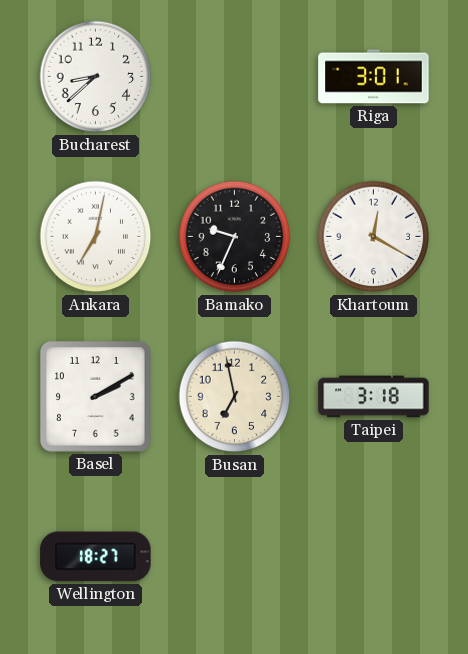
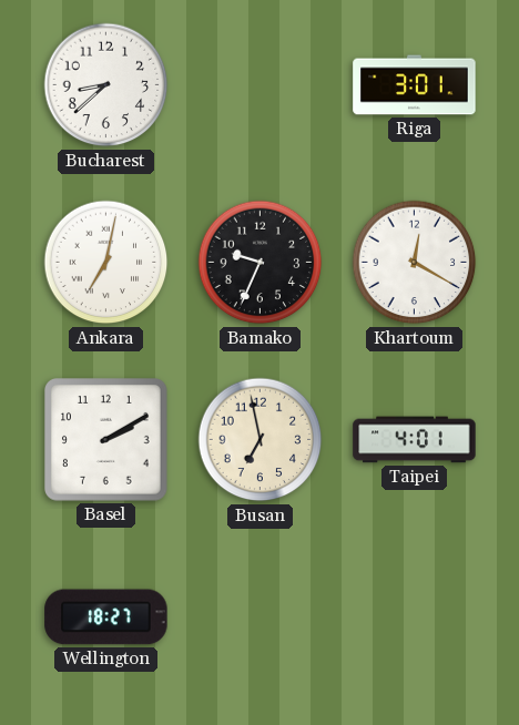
Taipei: 3:18 -> 4:01
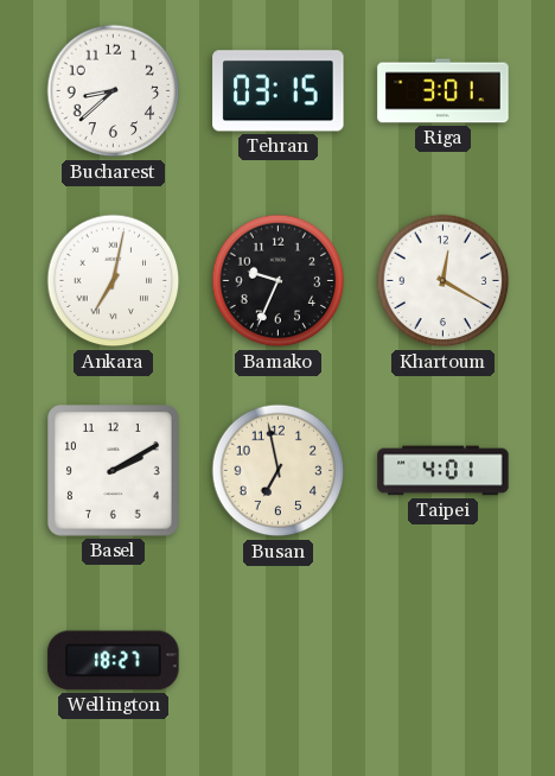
Tehran: none -> 03:15
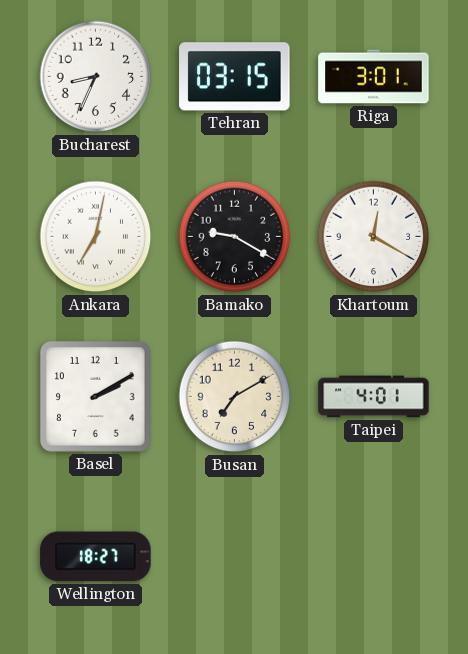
Bucharest: 8:38 -> 8:34
Bamako: 9:34 -> 9:20
Busan: 6:58 -> 7:10
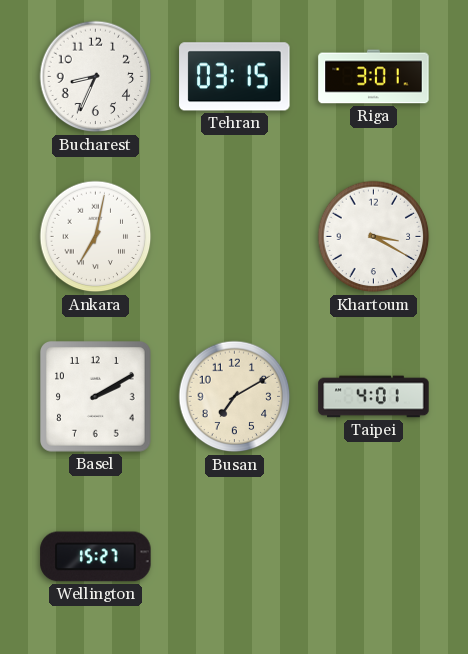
Bamako: 9:20 -> none
Khartoum: 12:20 -> 3:20
Wellington: 18:27 -> 15:27
